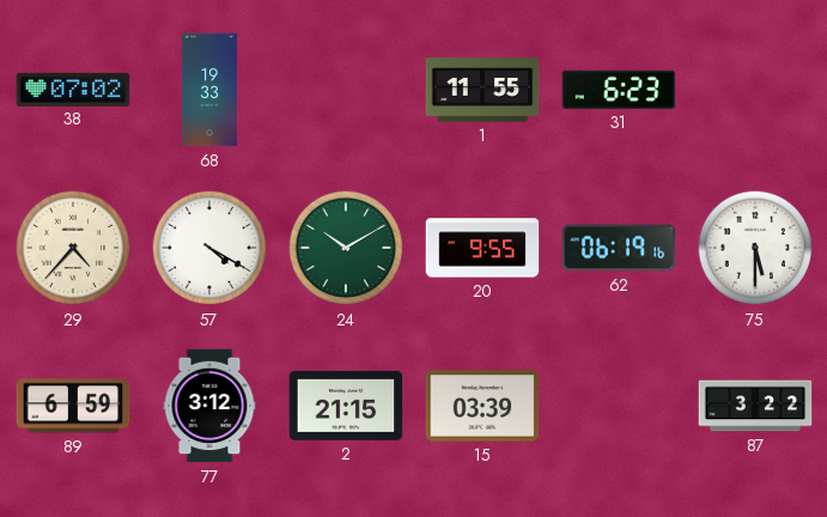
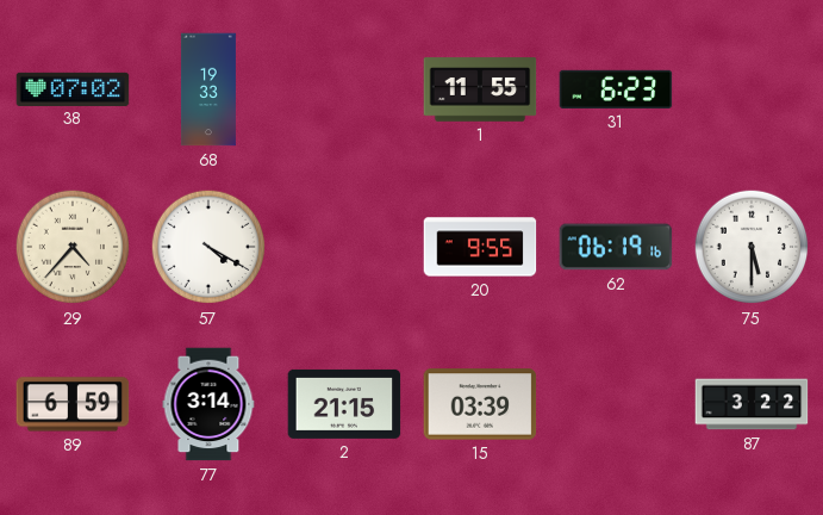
24: 10:10 -> none
77: 3:12 -> 3:14
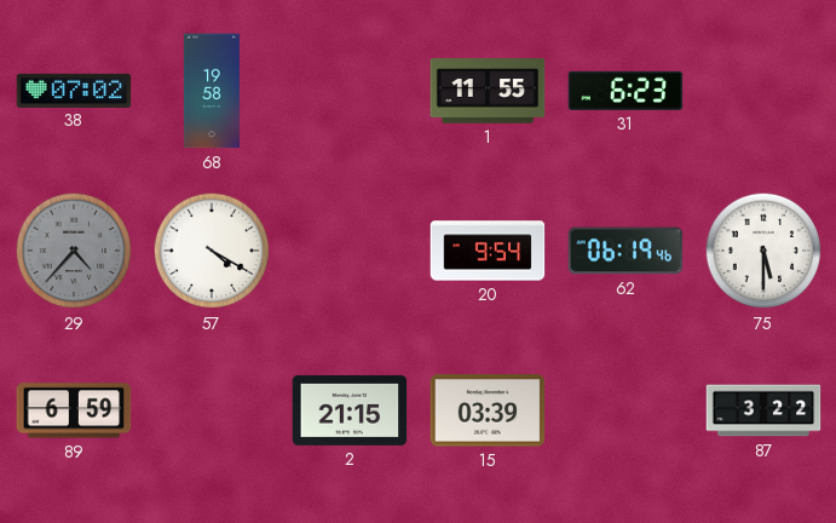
68: 19:33 -> 19:58
29 dial: cream -> grey
20: 9:55 -> 9:54
62: 06:19:16 -> 06:19:46
77: 3:14 -> none
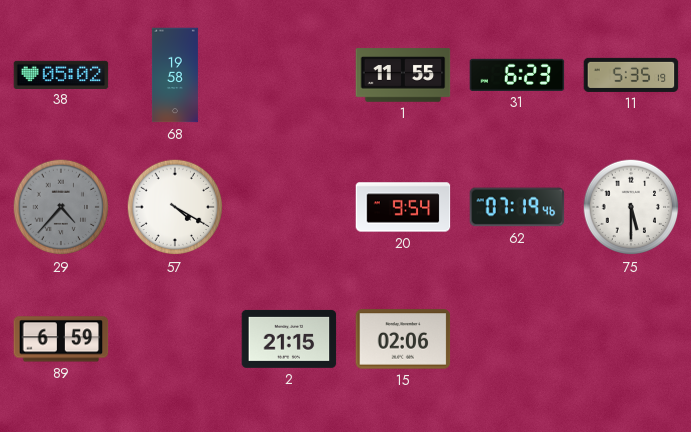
38: 07:02 -> 05:02
11: none -> 5:35
62: 06:19 -> 07:19
15: 03:39 -> 02:06
87: 3:22 -> none
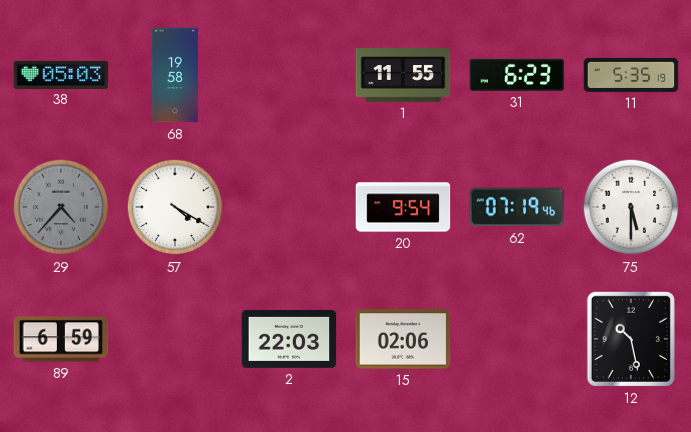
38: 05:02 -> 05:03
2: 21:15 -> 22:03
12: none -> 10:28
